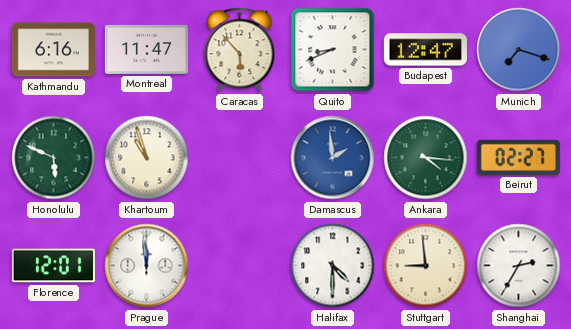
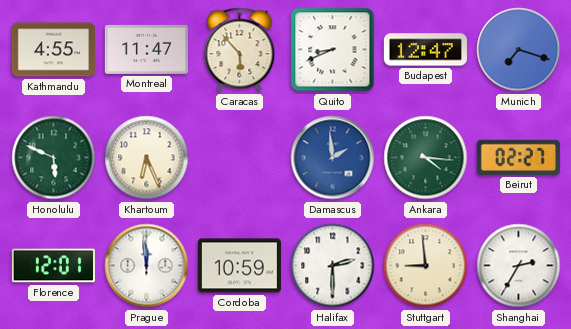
Kathmandu: 6:16 -> 4:55
Khartoum: 10:57 -> 6:26
Cordoba: none -> 10:59
Halifax: 4:30 -> 2:30
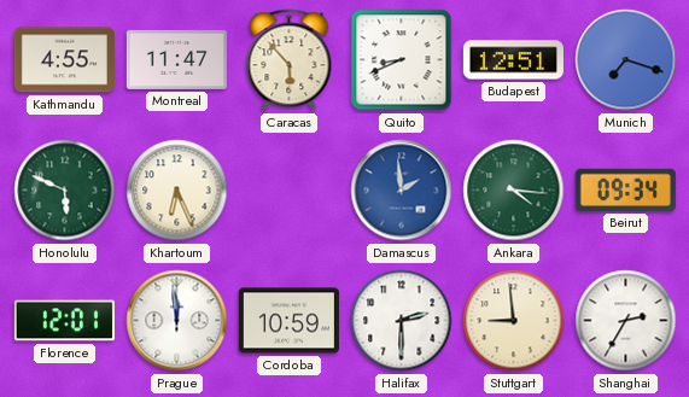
Budapest: 12:47 -> 12:51
Beirut: 02:27 -> 09:34
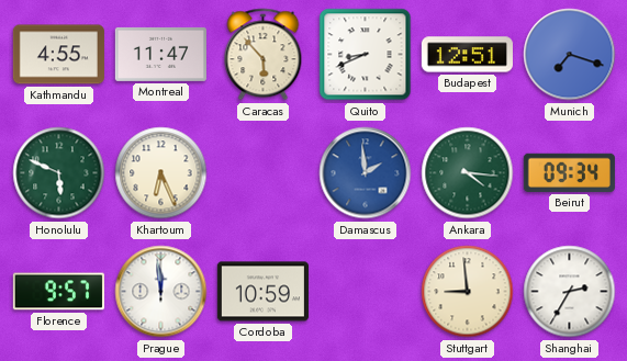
Florence: 12:01 -> 9:57
Halifax: 2:30 -> none
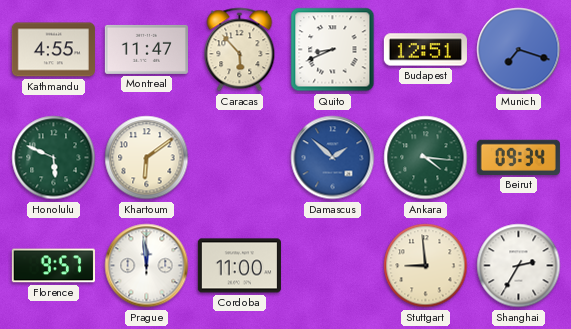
Khartoum: 6:26 -> 6:09
Damascus: 1:59 -> 1:52
Cordoba: 10:59 -> 11:00
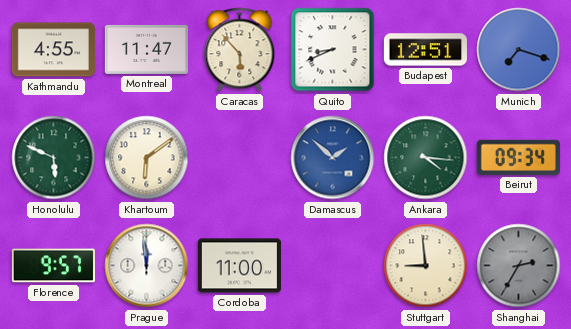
Shanghai dial: white -> grey
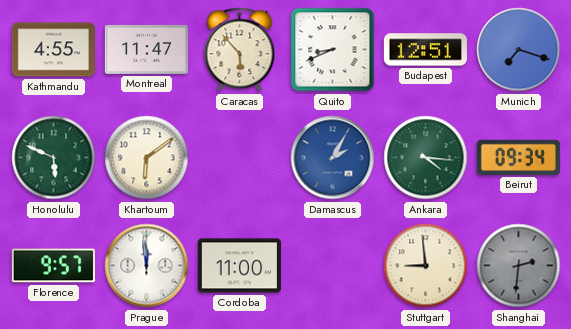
Damascus: 1:52 -> 2:05
Shanghai: 2:35 -> 2:31
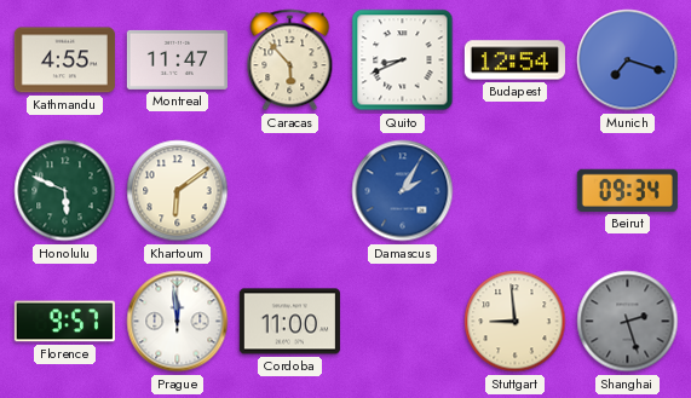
Budapest: 12:51 -> 12:54
Ankara: 4:16 -> none
Shanghai: 2:31 -> 2:27
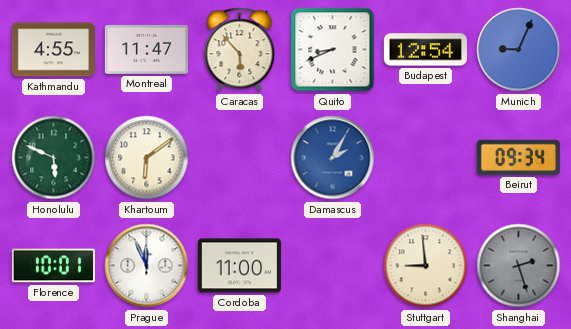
Munich: 7:18 -> 9:04
Florence: 9:57 -> 10:01
Prague: 11:59 -> 11:56
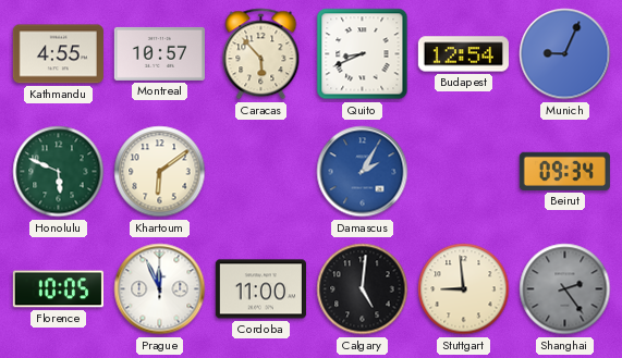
Montreal: 11:47 -> 10:57
Florence: 10:01 -> 10:05
Calgary: none -> 5:01
Shanghai: 2:27 -> 2:24
